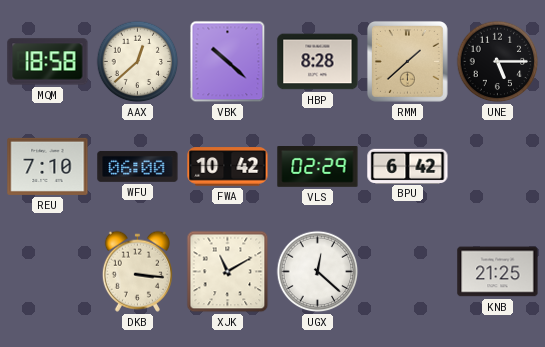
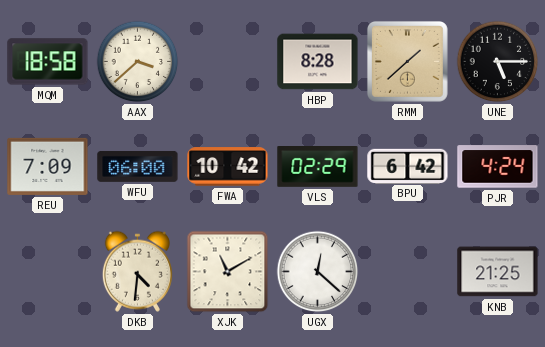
AAX: 12:38 -> 3:38
VBK: 10:22 -> none
REU: 7:10 -> 7:09
PJR: none -> 4:24
DKB: 3:16 -> 4:31
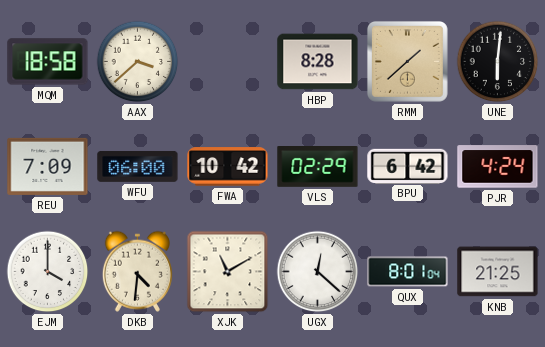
UNE: 5:15 -> 6:01
EJM: none -> 4:00
QUX: none -> 8:01
